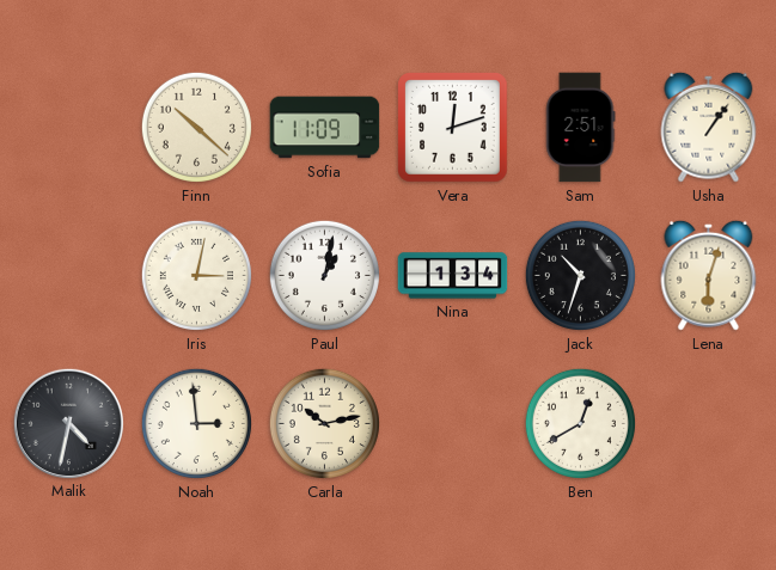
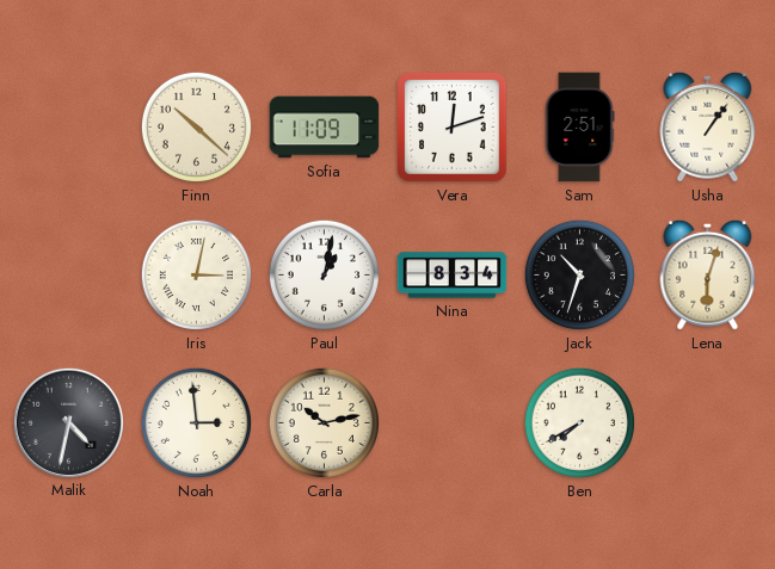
Nina: 1:34 -> 8:34
Ben: 12:40 -> 7:40
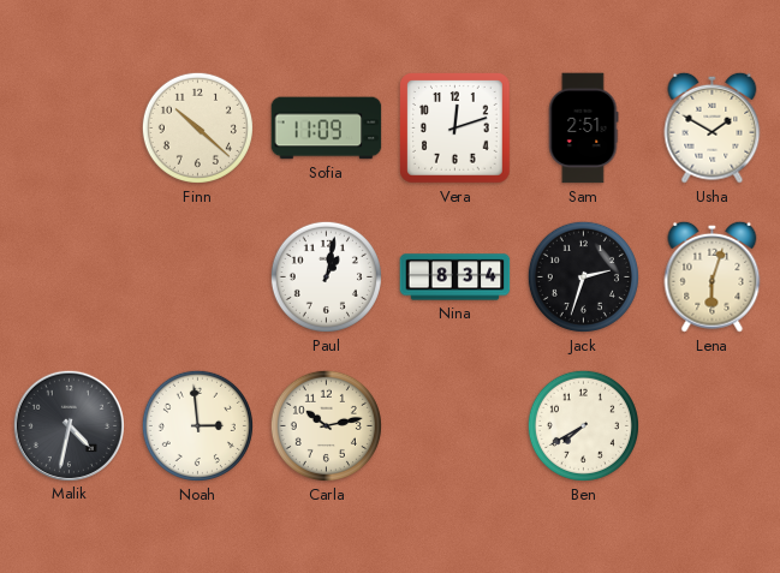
Usha: 1:06 -> 1:50
Iris: 3:02 -> none
Jack: 10:33 -> 2:33
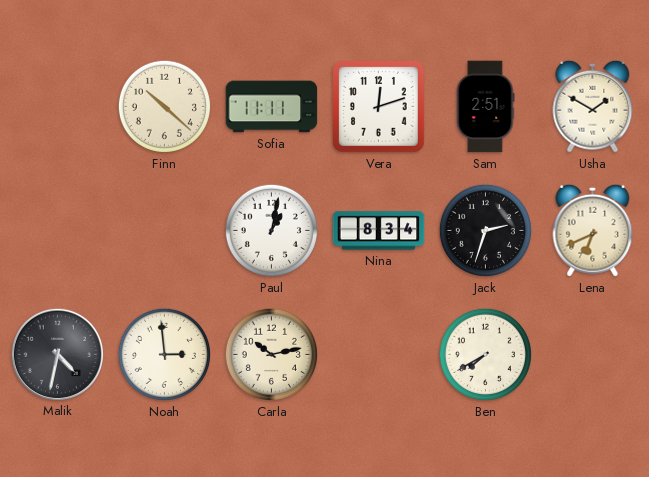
Sofia: 11:09 -> 11:11
Lena: 6:03 -> 6:41
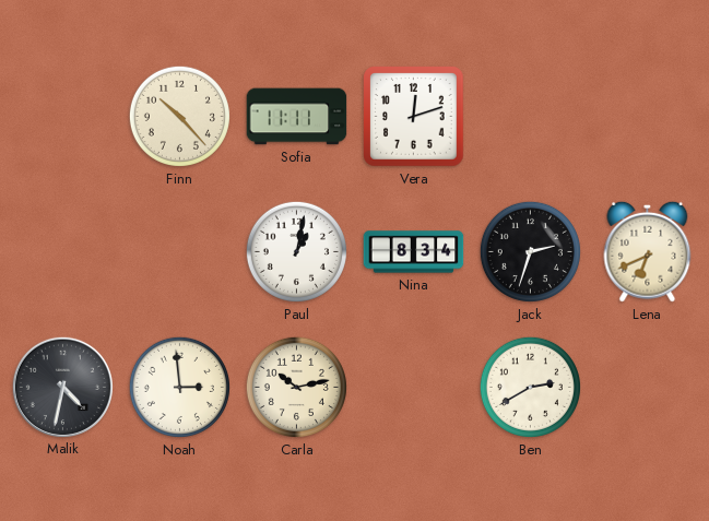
Finn: 10:22 -> 10:23
Sam: 2:51 -> none
Usha: 1:50 -> none
Ben: 7:40 -> 2:40
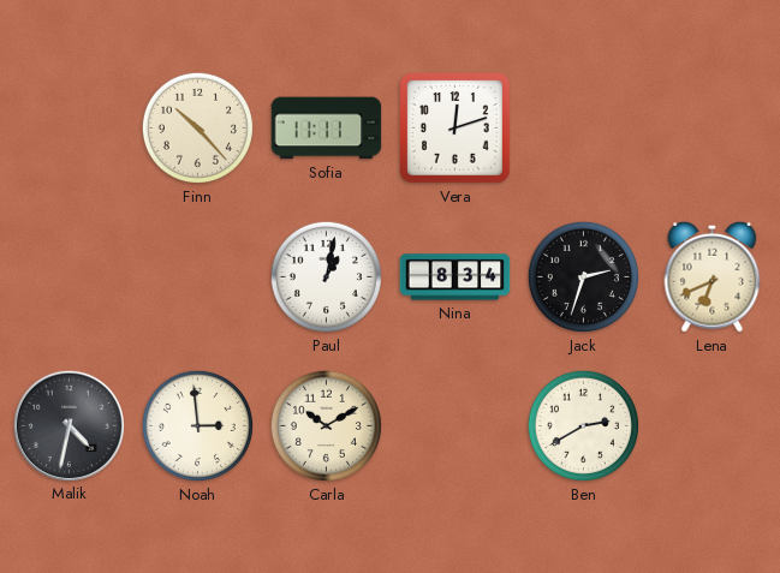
Carla: 10:13 -> 10:10
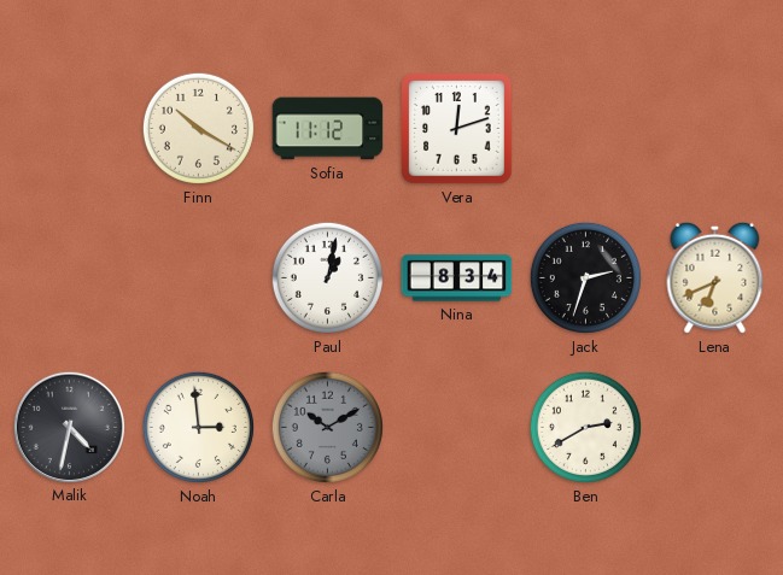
Finn: 10:23 -> 10:20
Sofia: 11:11 -> 11:12
Carla dial: cream -> grey
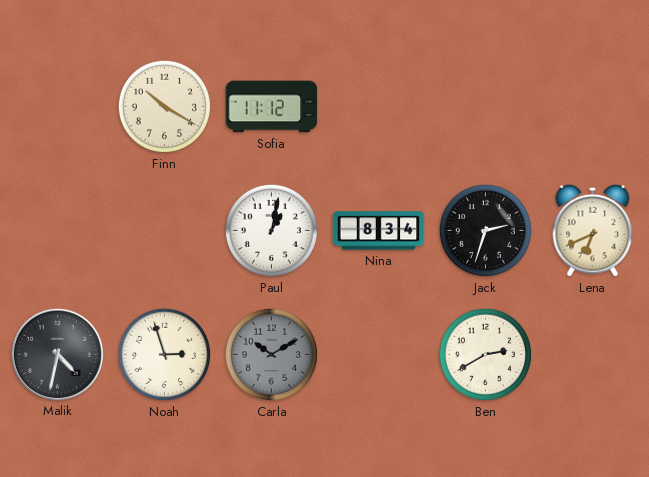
Vera: 12:12 -> none
Noah: 2:59 -> 2:57
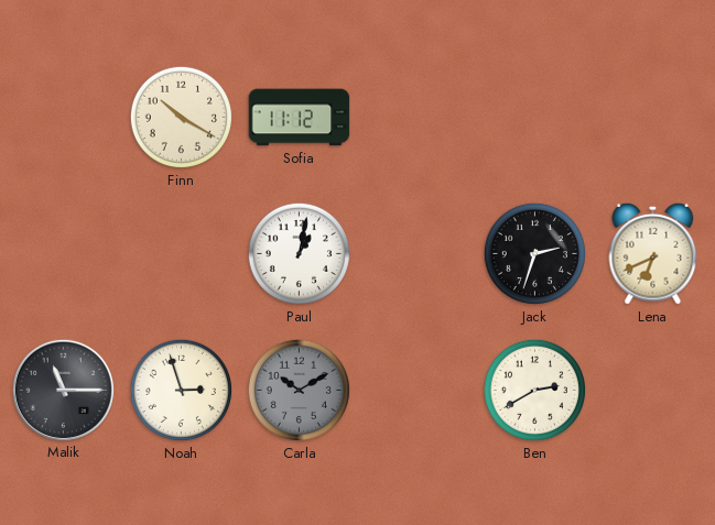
Nina: 8:34 -> none
Malik: 4:32 -> 11:15
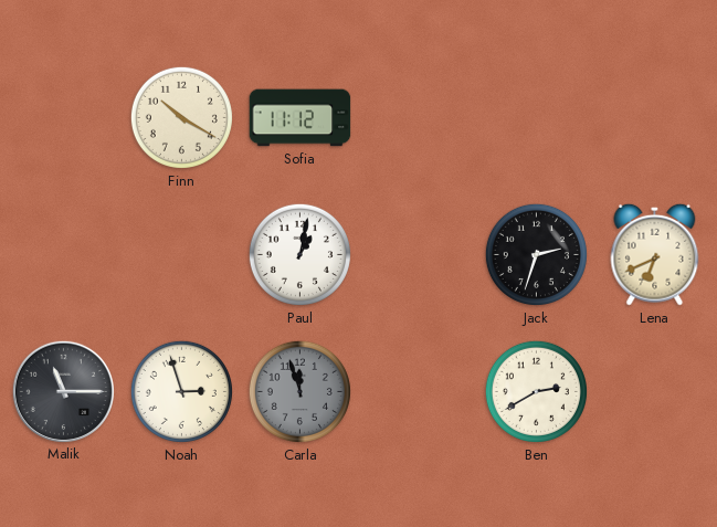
Carla: 10:10 -> 11:57
